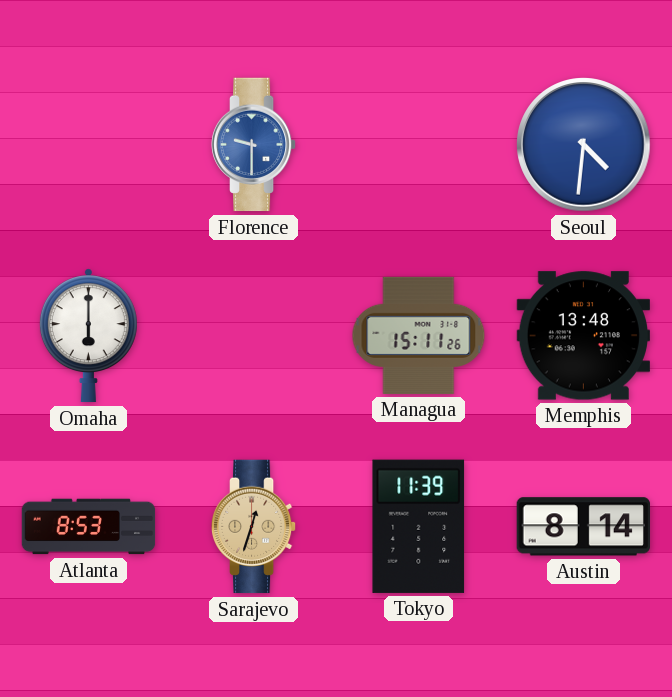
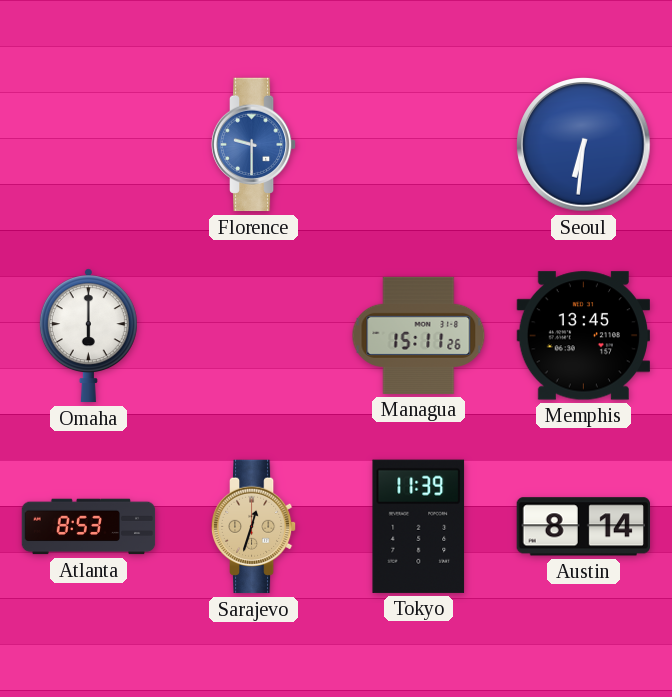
Seoul: 4:31 -> 6:31
Memphis: 13:48 -> 13:45
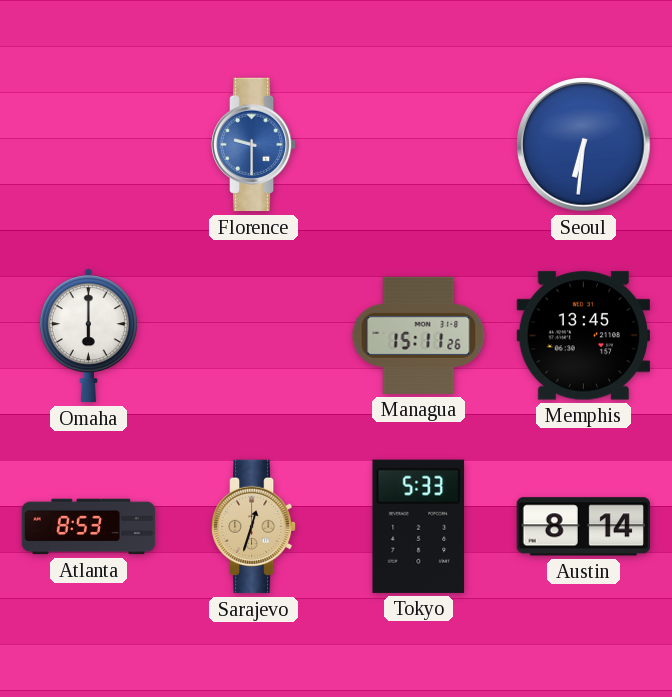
Tokyo: 11:39 -> 5:33
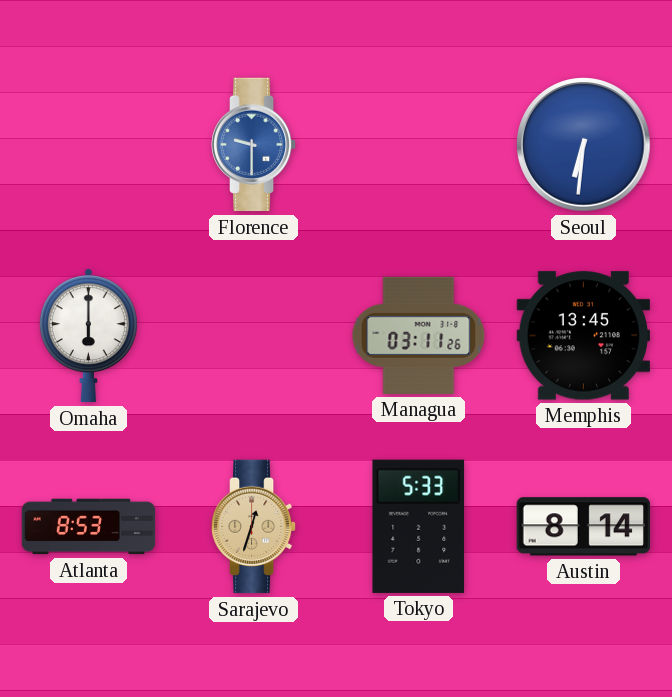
Managua: 15:11 -> 03:11
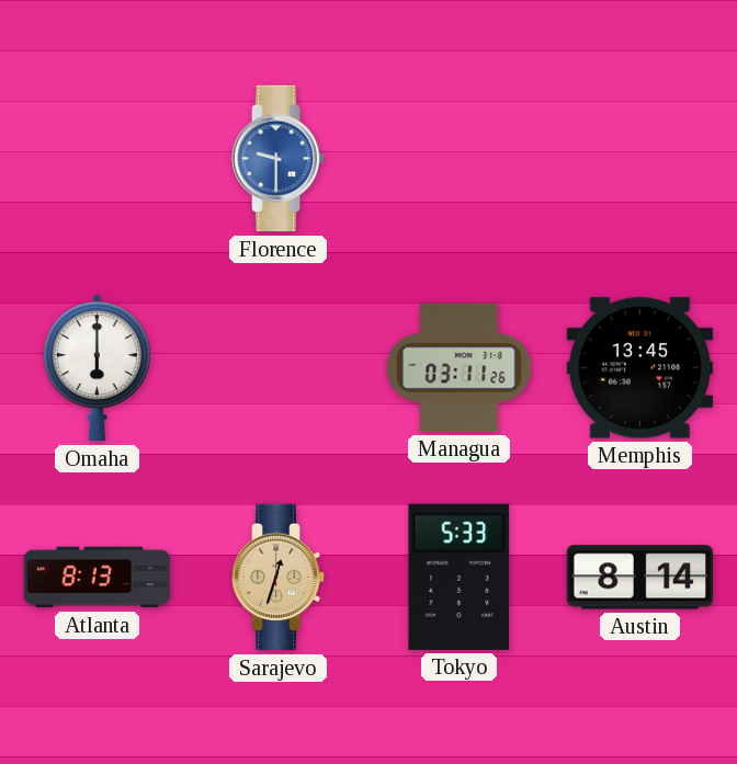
Seoul: 6:31 -> none
Atlanta: 8:53 -> 8:13
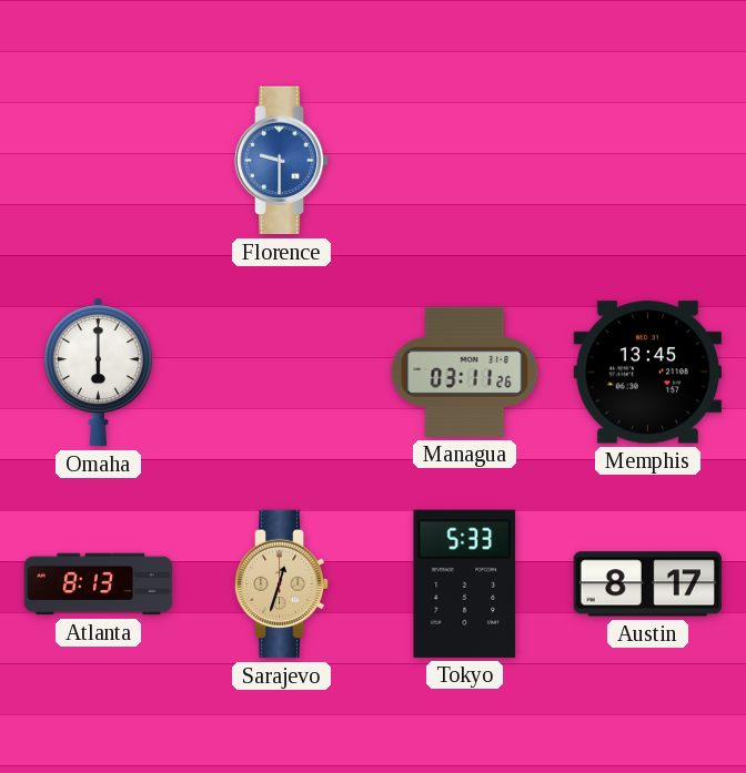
Austin: 8:14 -> 8:17
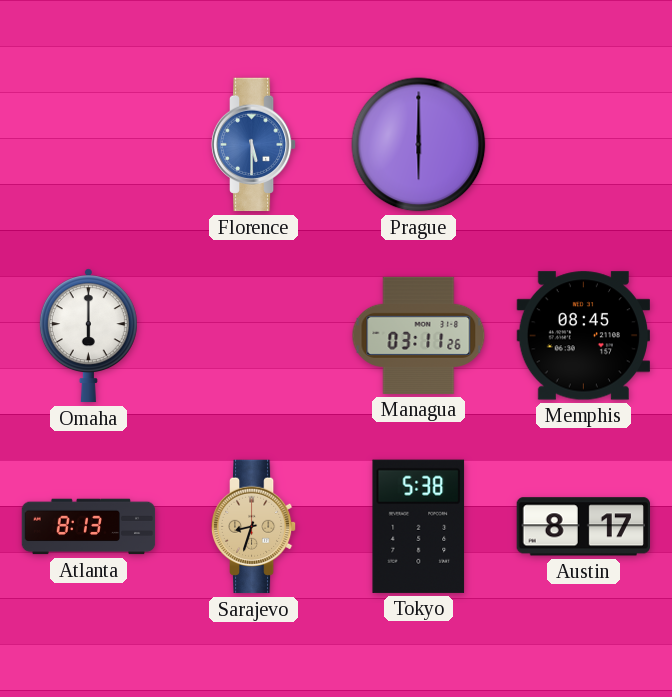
Florence: 9:30 -> 5:30
Prague: none -> 6:00
Memphis: 13:45 -> 08:45
Sarajevo: 12:33 -> 8:33
Tokyo: 5:33 -> 5:38
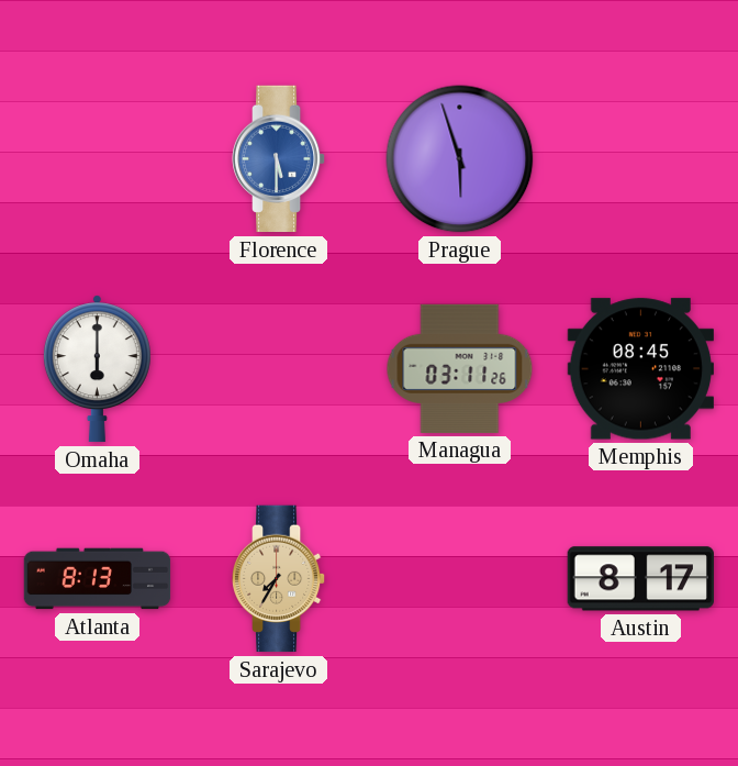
Prague: 6:00 -> 5:57
Sarajevo: 8:33 -> 7:35
Tokyo: 5:38 -> none
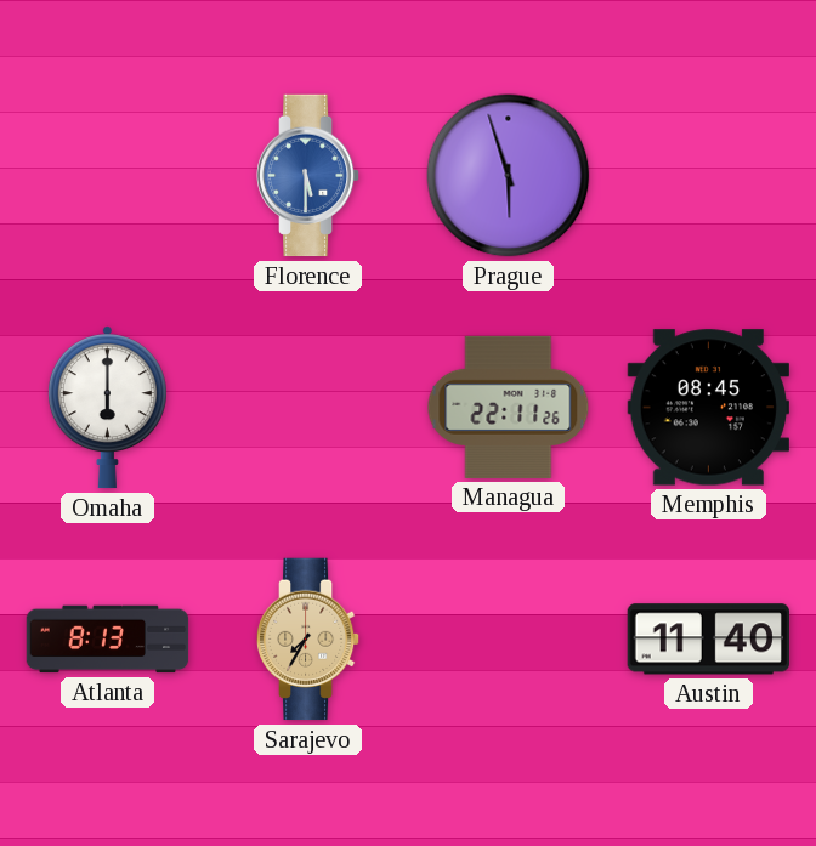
Managua: 03:11 -> 22:11
Austin: 8:17 -> 11:40
